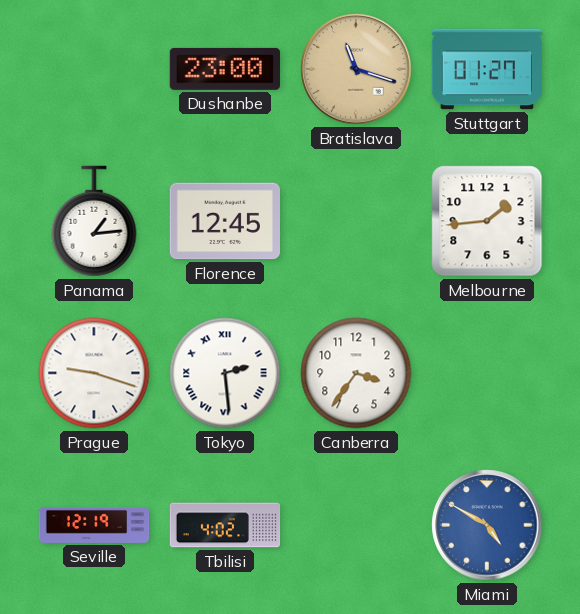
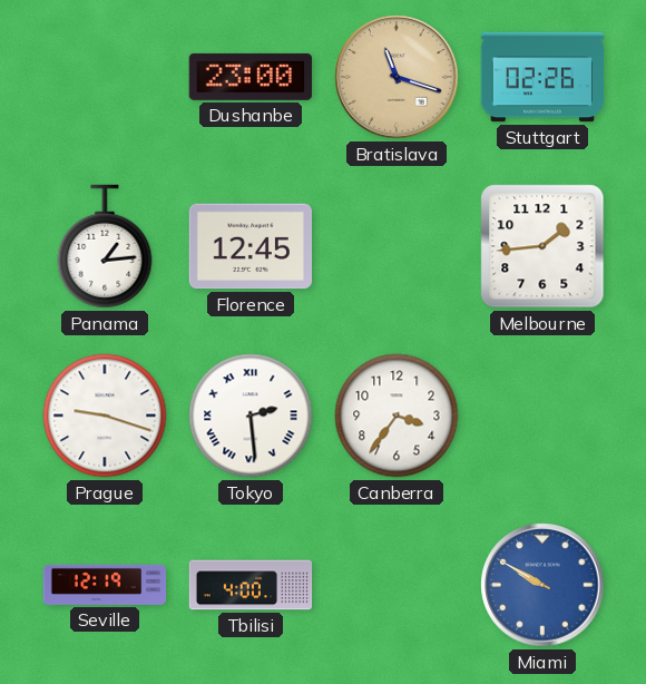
Stuttgart: 01:27 -> 02:26
Tbilisi: 4:02 -> 4:00
Miami: 4:50 -> 9:50
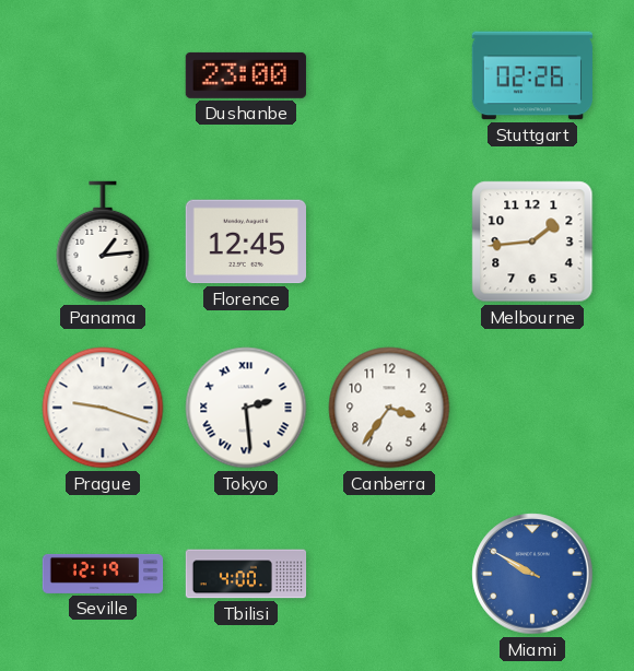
Bratislava: 11:18 -> none
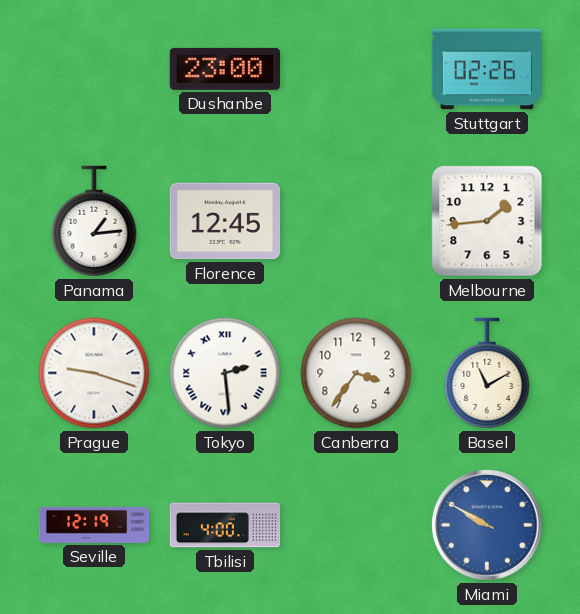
Basel: none -> 11:10
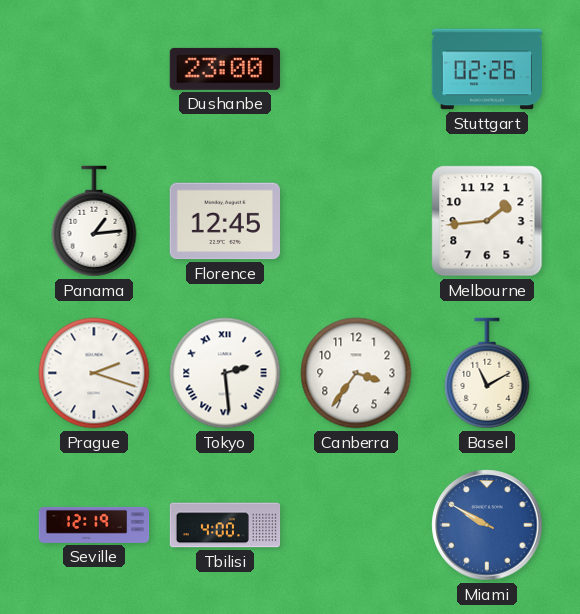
Prague: 9:18 -> 2:18
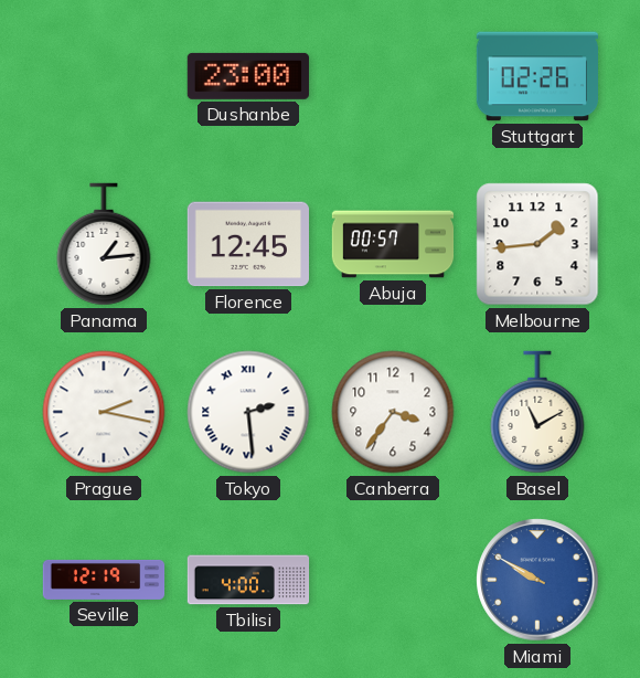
Abuja: none -> 00:57
Prague: 2:18 -> 2:17
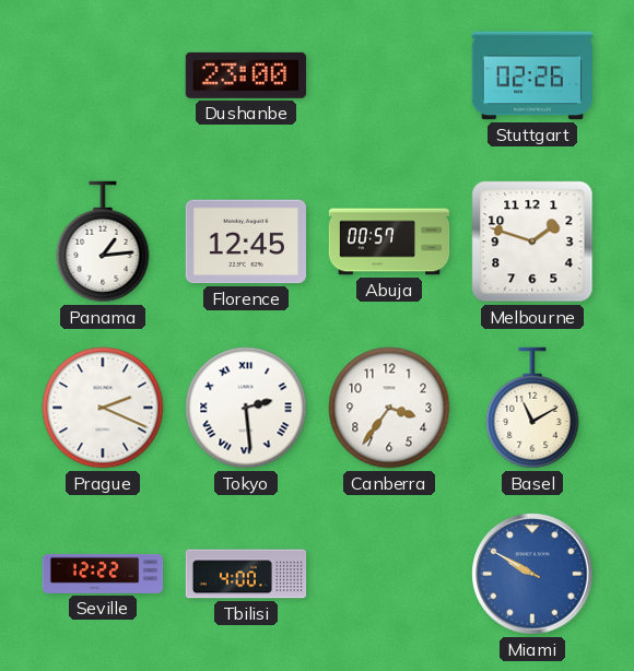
Melbourne: 1:44 -> 1:48
Prague: 2:17 -> 2:19
Seville: 12:19 -> 12:22
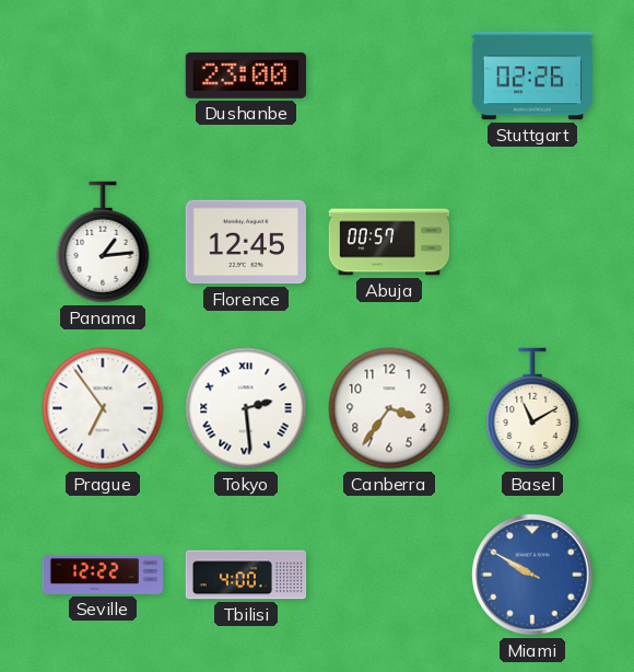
Melbourne: 1:48 -> none
Prague: 2:19 -> 6:54
